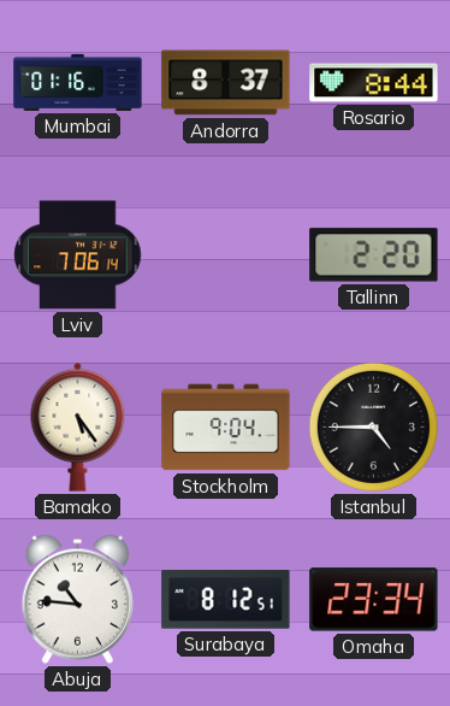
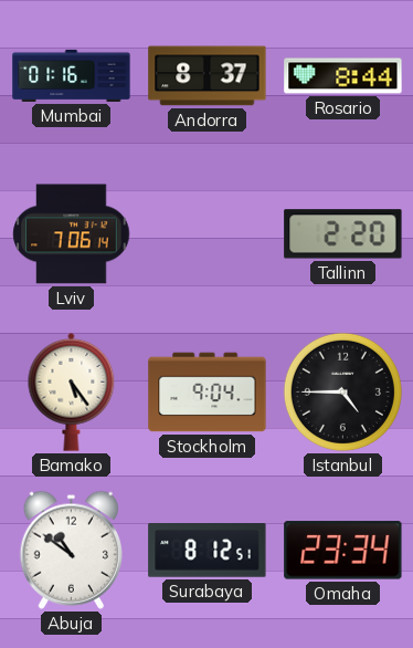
Abuja: 10:46 -> 10:51
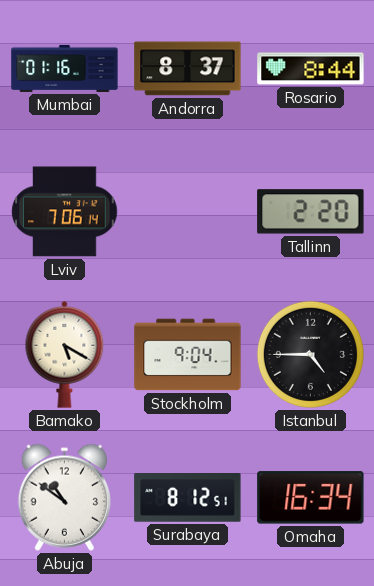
Bamako: 5:24 -> 5:20
Omaha: 23:34 -> 16:34
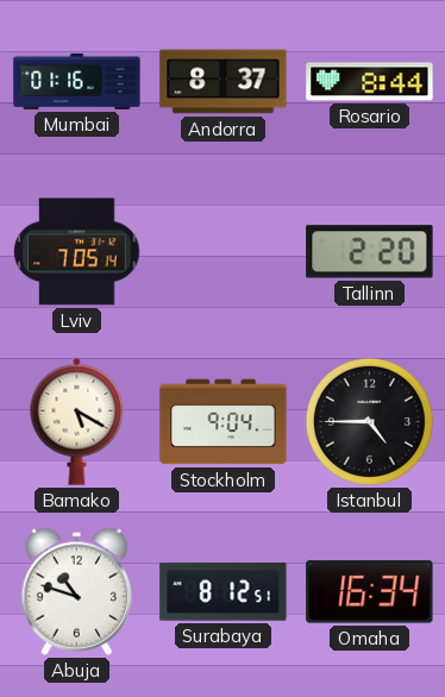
Lviv: 7:06 -> 7:05
Abuja: 10:51 -> 10:48
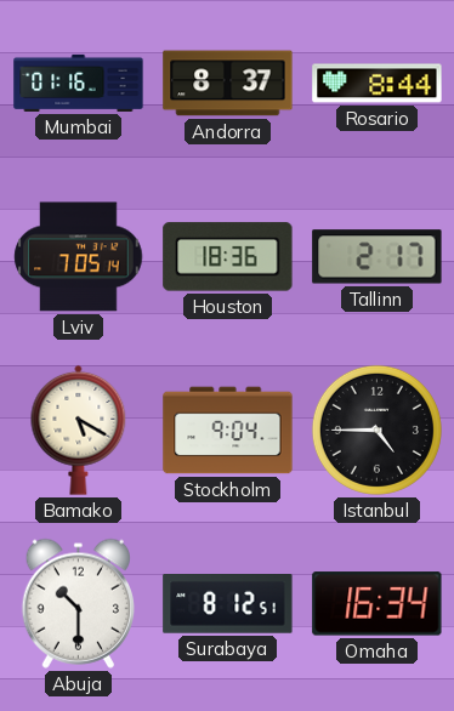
Houston: none -> 18:36
Tallinn: 2:20 -> 2:17
Abuja: 10:48 -> 10:30
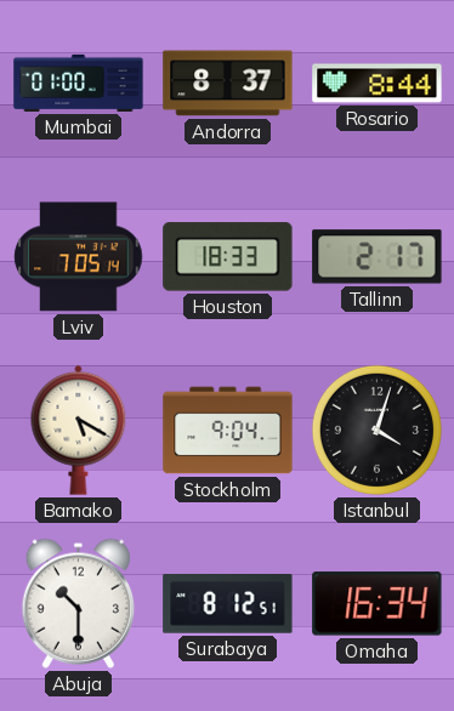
Mumbai: 01:16 -> 01:00
Houston: 18:36 -> 18:33
Istanbul: 4:45 -> 4:03
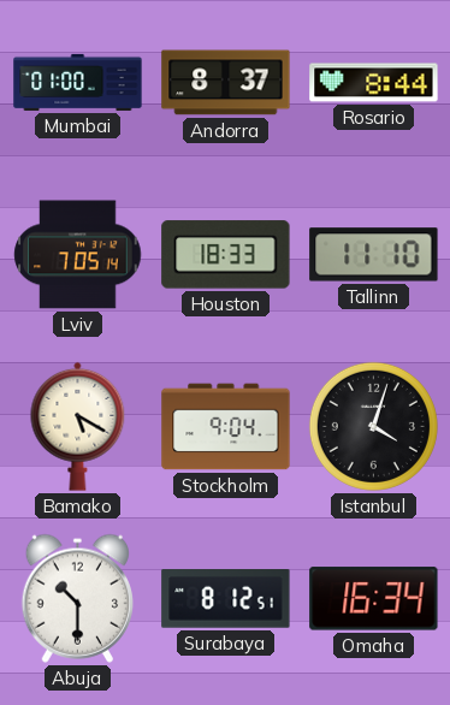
Tallinn: 2:17 -> 11:10
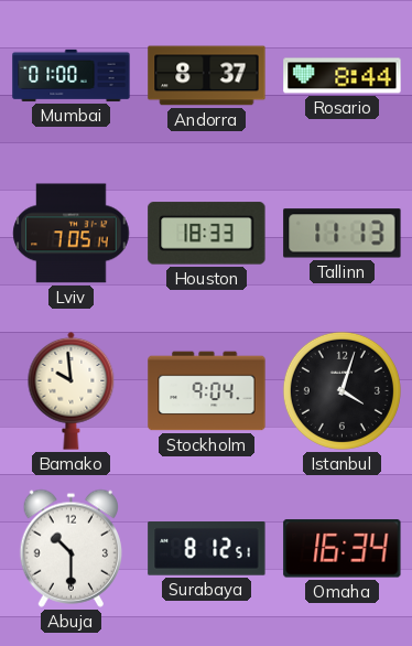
Tallinn: 11:10 -> 11:13
Bamako: 5:20 -> 9:59
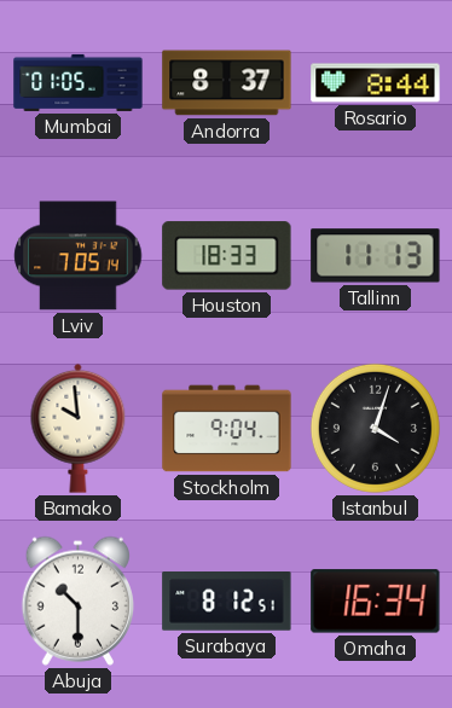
Mumbai: 01:00 -> 01:05
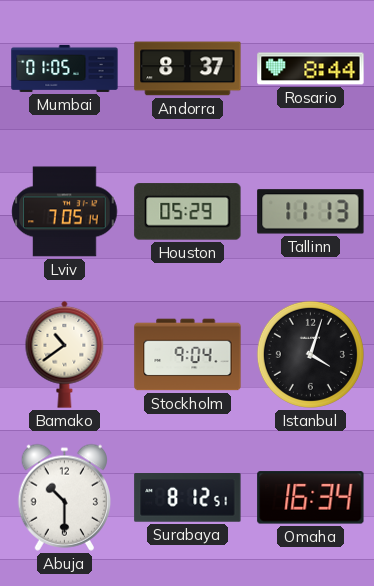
Houston: 18:33 -> 05:29
Bamako: 9:59 -> 10:39
